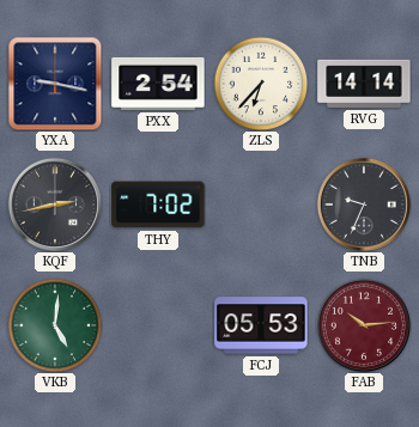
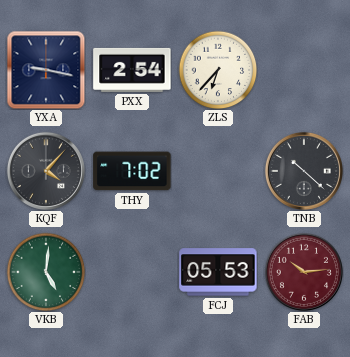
RVG: 14:14 -> none
KQF: 2:43 -> 4:07
TNB: 9:34 -> 10:22
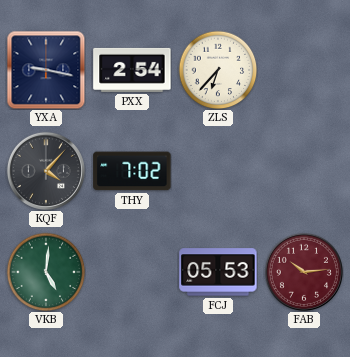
TNB: 10:22 -> none
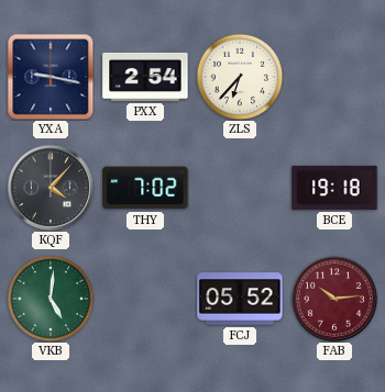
BCE: none -> 19:18
FCJ: 05:53 -> 05:52
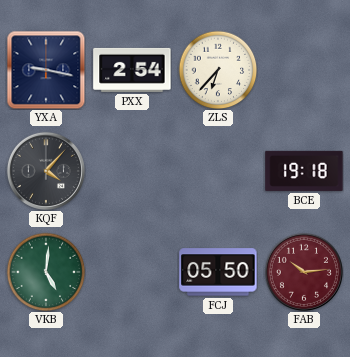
THY: 7:02 -> none
FCJ: 05:52 -> 05:50
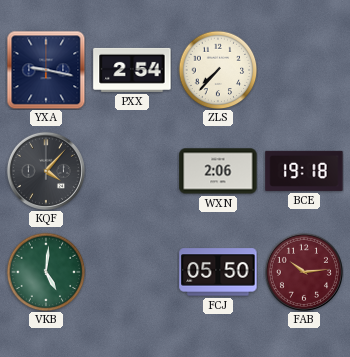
ZLS: 6:37 -> 7:37
WXN: none -> 2:06
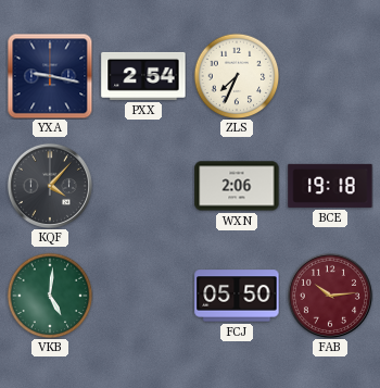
ZLS: 7:37 -> 7:34
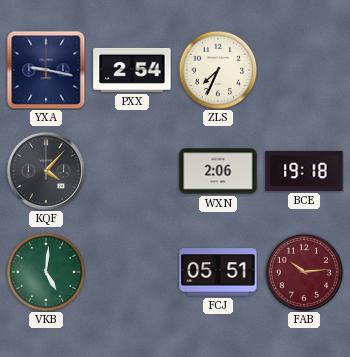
FCJ: 05:50 -> 05:51
